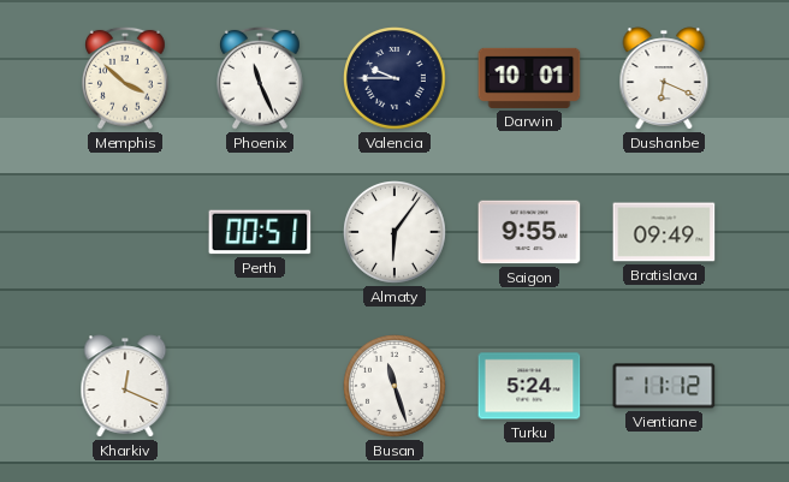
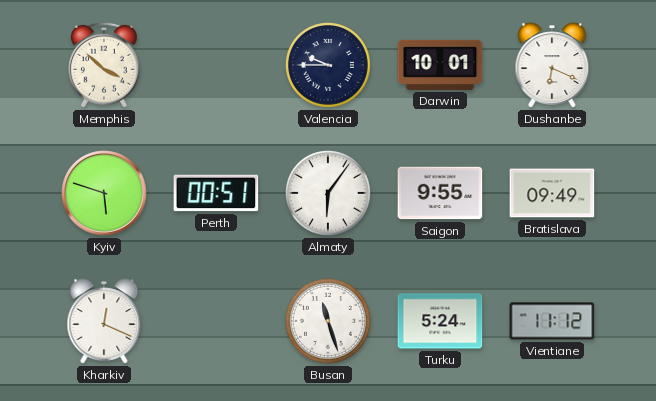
Phoenix: 11:26 -> none
Kyiv: none -> 5:48
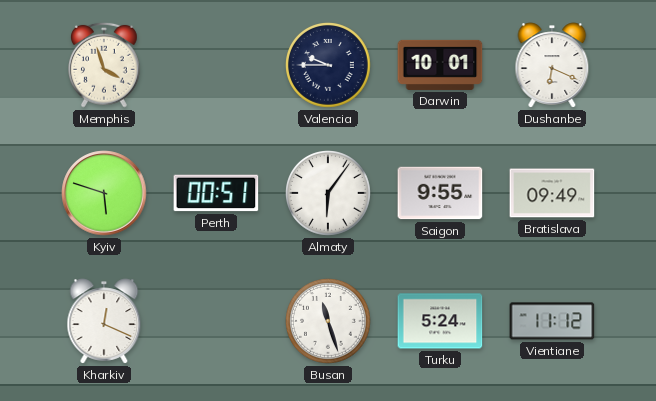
Memphis: 3:52 -> 3:57
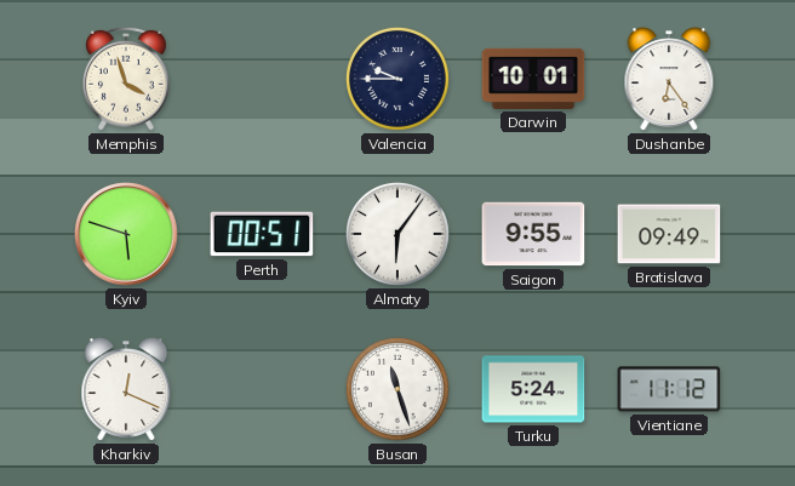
Dushanbe: 6:19 -> 6:24
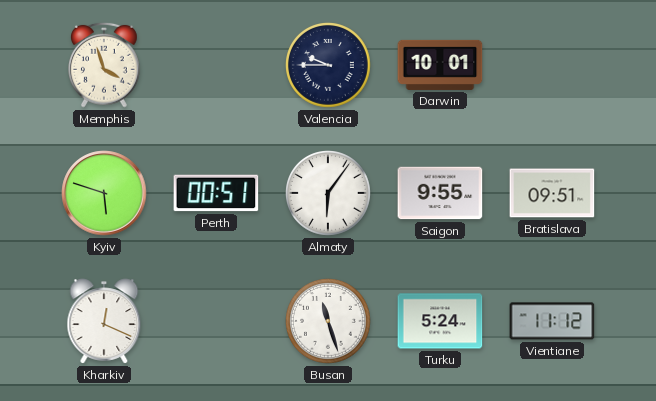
Dushanbe: 6:24 -> none
Bratislava: 09:49 -> 09:51
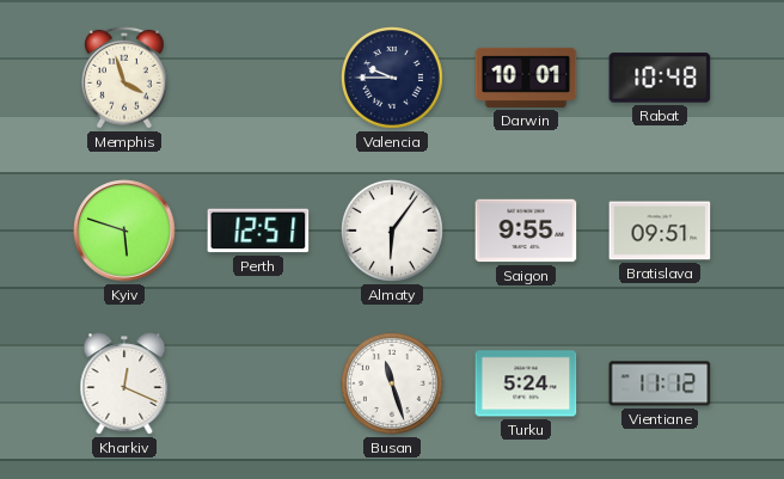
Rabat: none -> 10:48
Perth: 00:51 -> 12:51
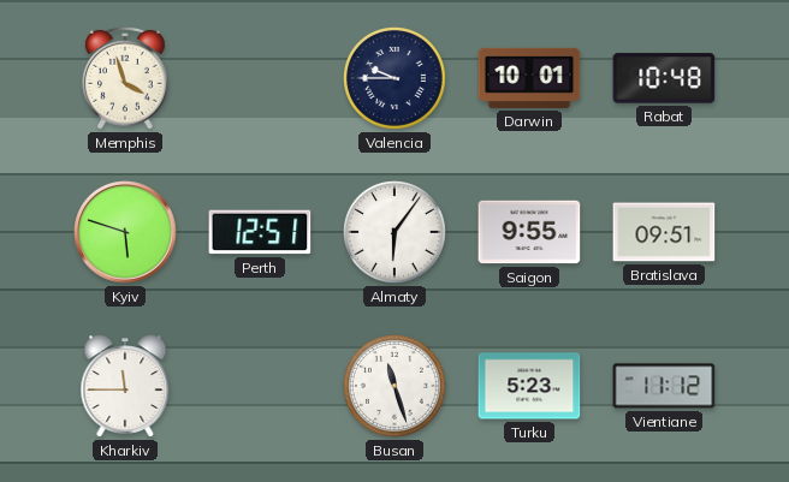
Kharkiv: 12:19 -> 11:45
Turku: 5:24 -> 5:23
